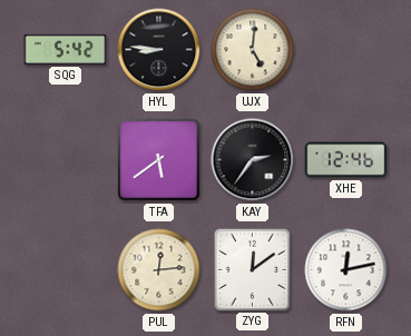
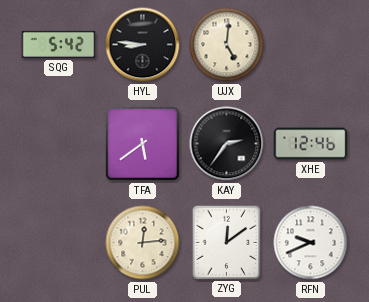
RFN: 12:13 -> 9:41
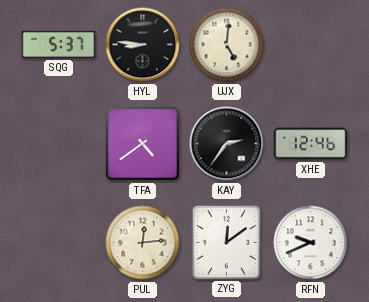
SQG: 5:42 -> 5:37
TFA: 5:39 -> 4:39
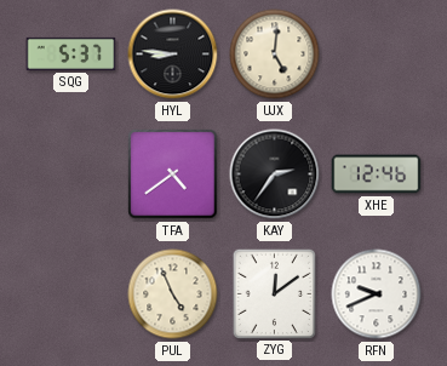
PUL: 12:14 -> 4:56
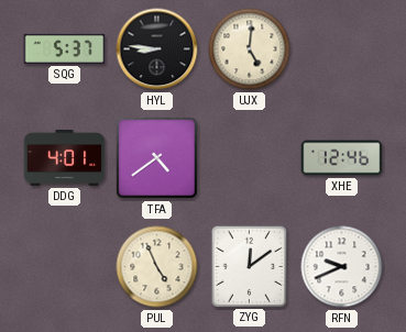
DDG: none -> 4:01
KAY: 2:36 -> none
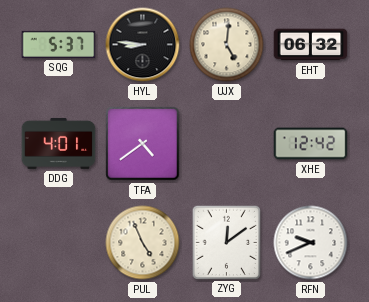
EHT: none -> 06:32
XHE: 12:46 -> 12:42
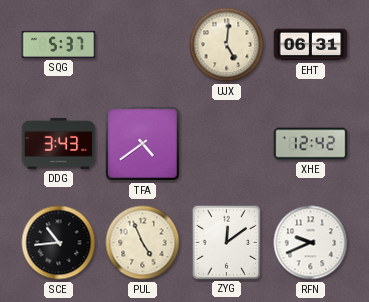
HYL: 8:46 -> none
EHT: 06:32 -> 06:31
DDG: 4:01 -> 3:43
SCE: none -> 10:44
